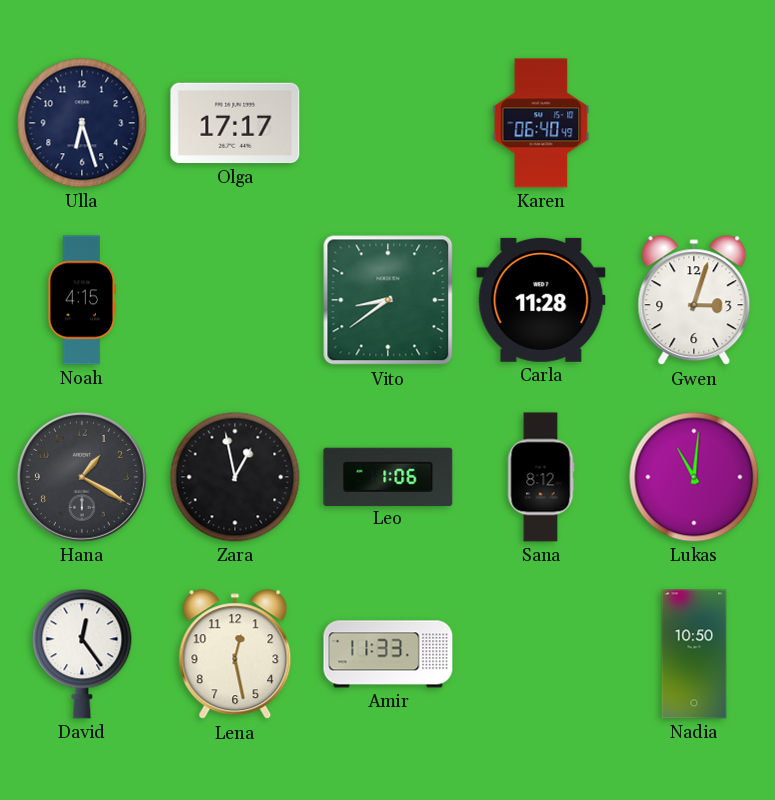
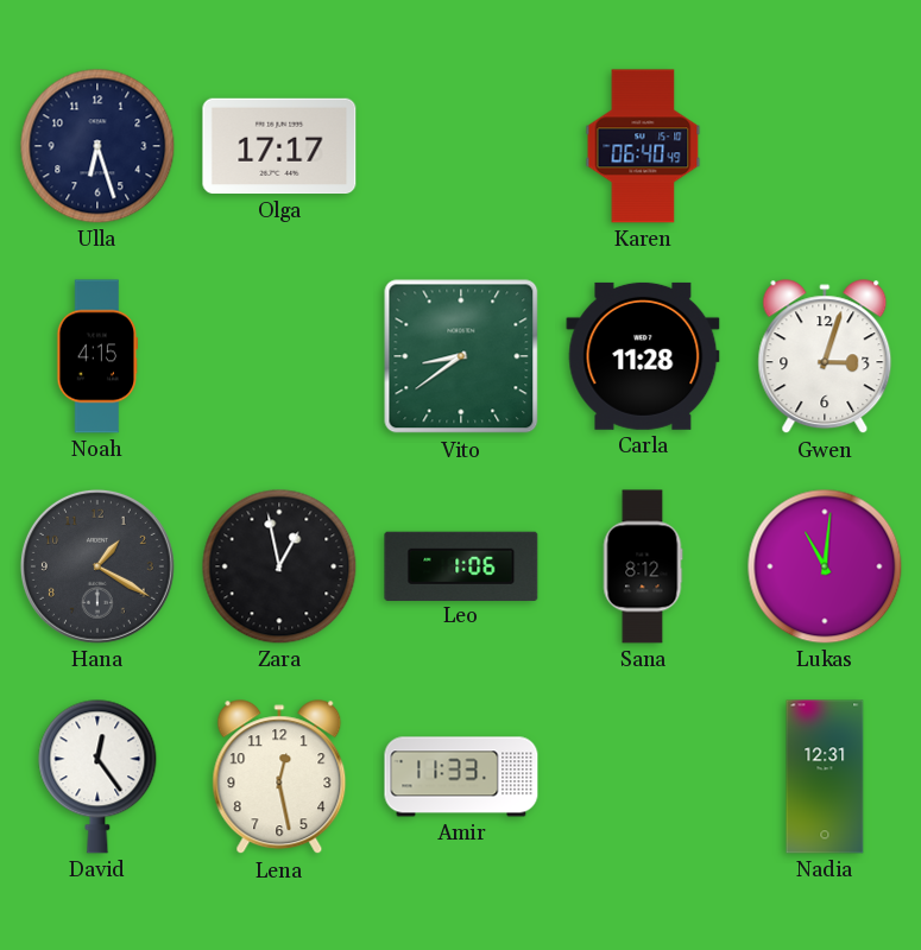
Nadia: 10:50 -> 12:31
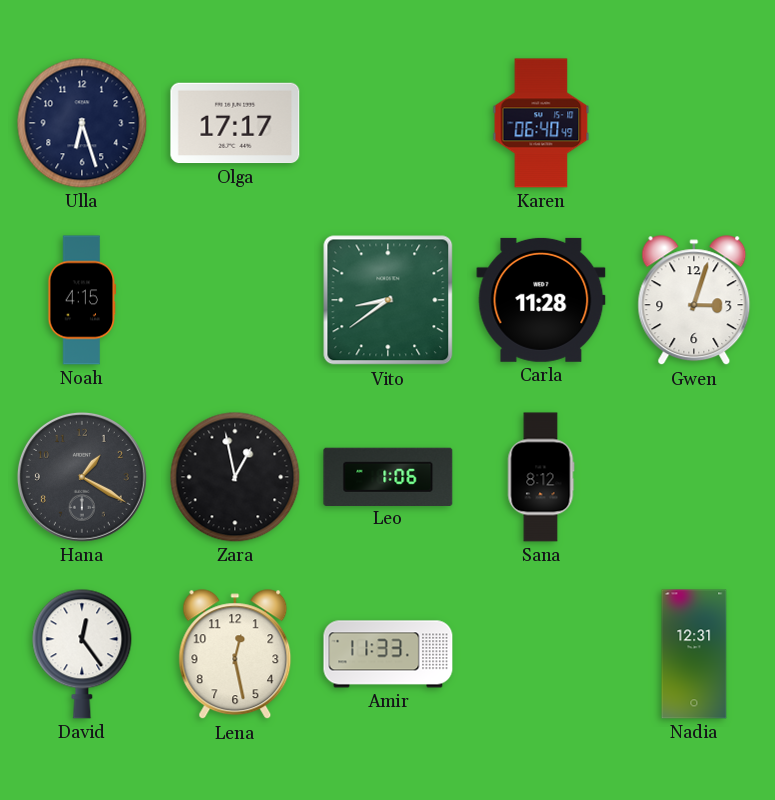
Lukas: 11:01 -> none
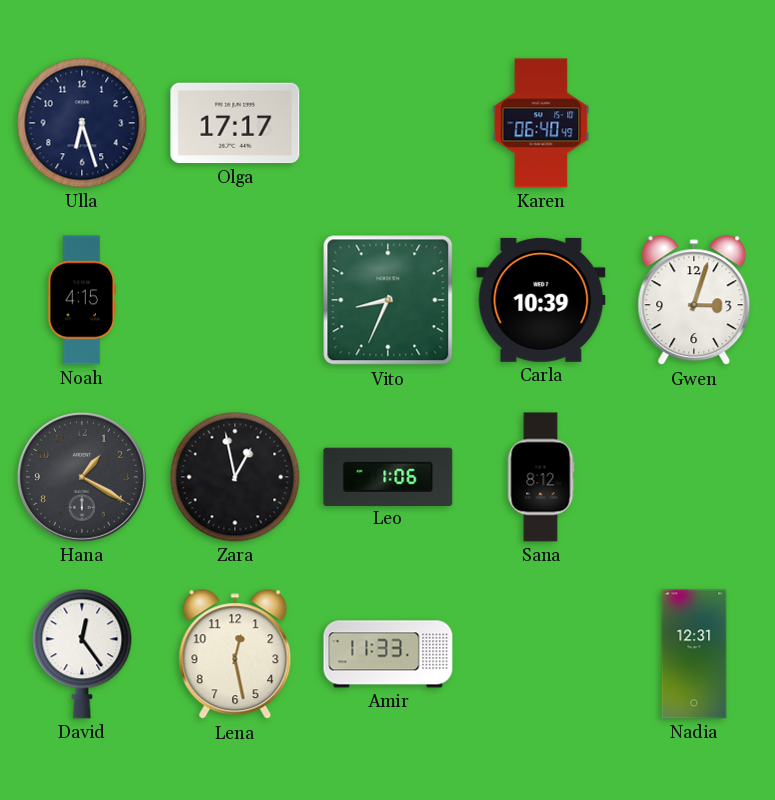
Vito: 8:39 -> 8:34
Carla: 11:28 -> 10:39
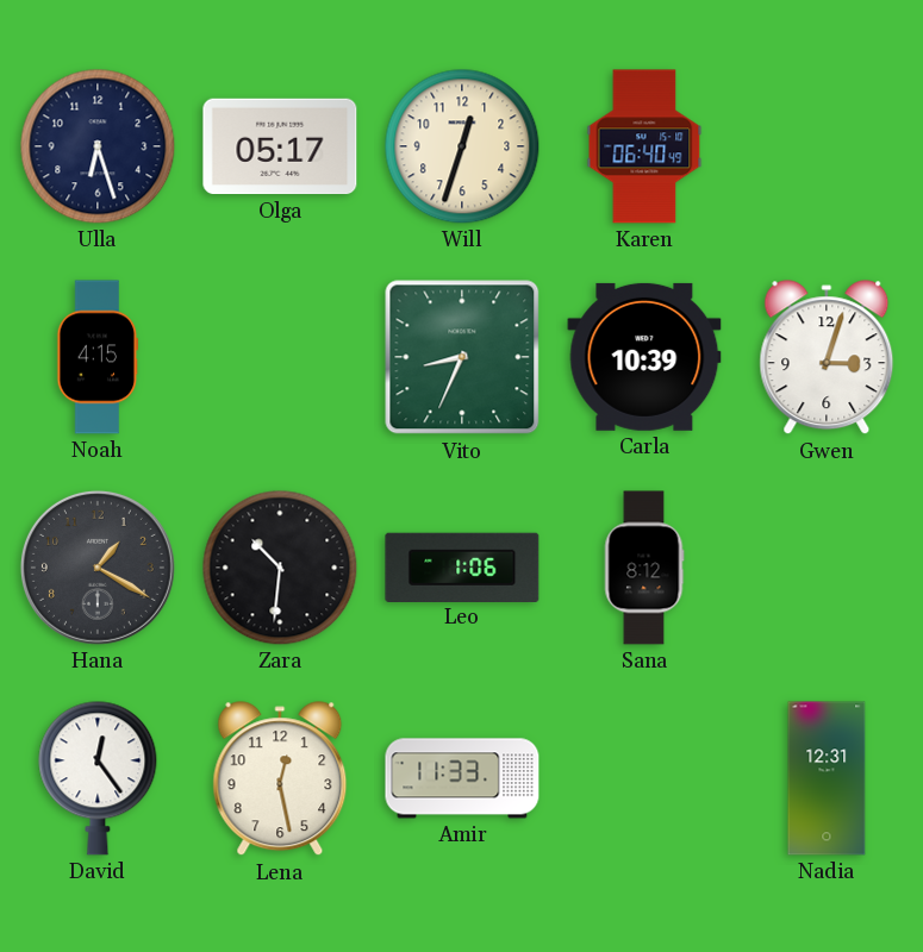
Olga: 17:17 -> 05:17
Will: none -> 12:33
Zara: 12:58 -> 10:31
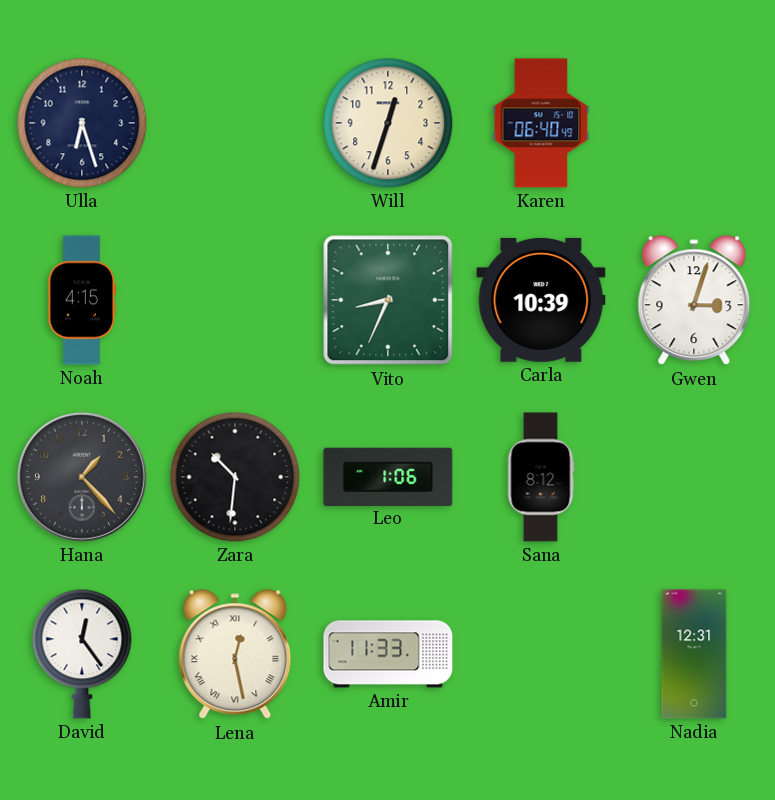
Olga: 05:17 -> none
Hana: 1:20 -> 1:23
Lena numerals: Arabic -> Roman
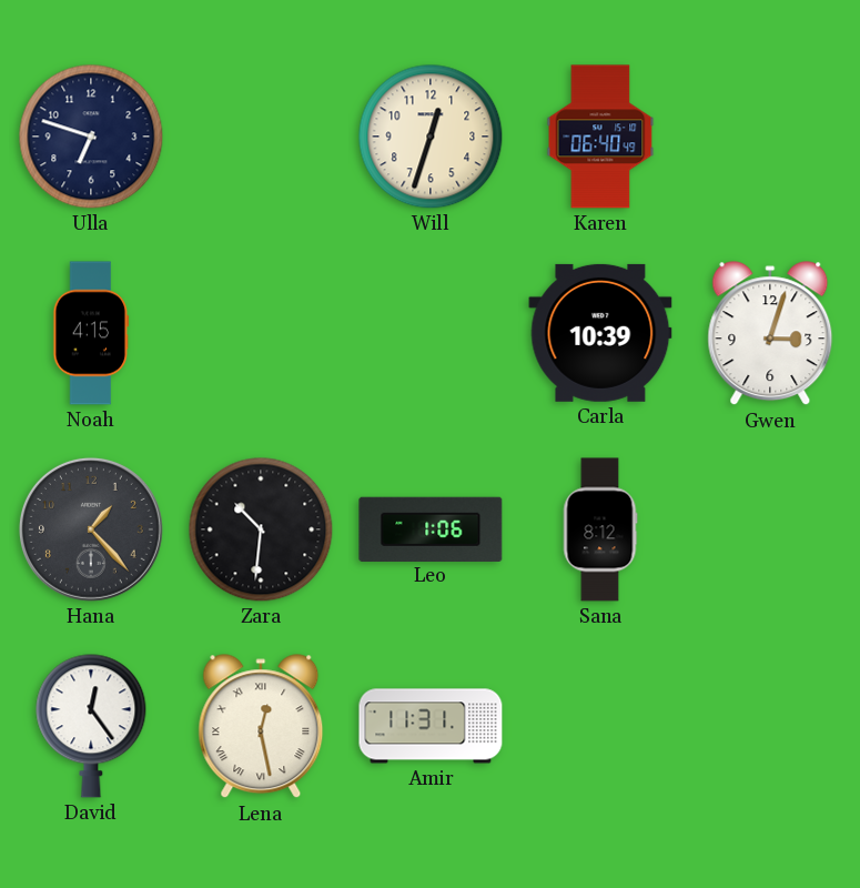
Ulla: 6:27 -> 6:48
Vito: 8:34 -> none
Amir: 11:33 -> 11:31
Nadia: 12:31 -> none
